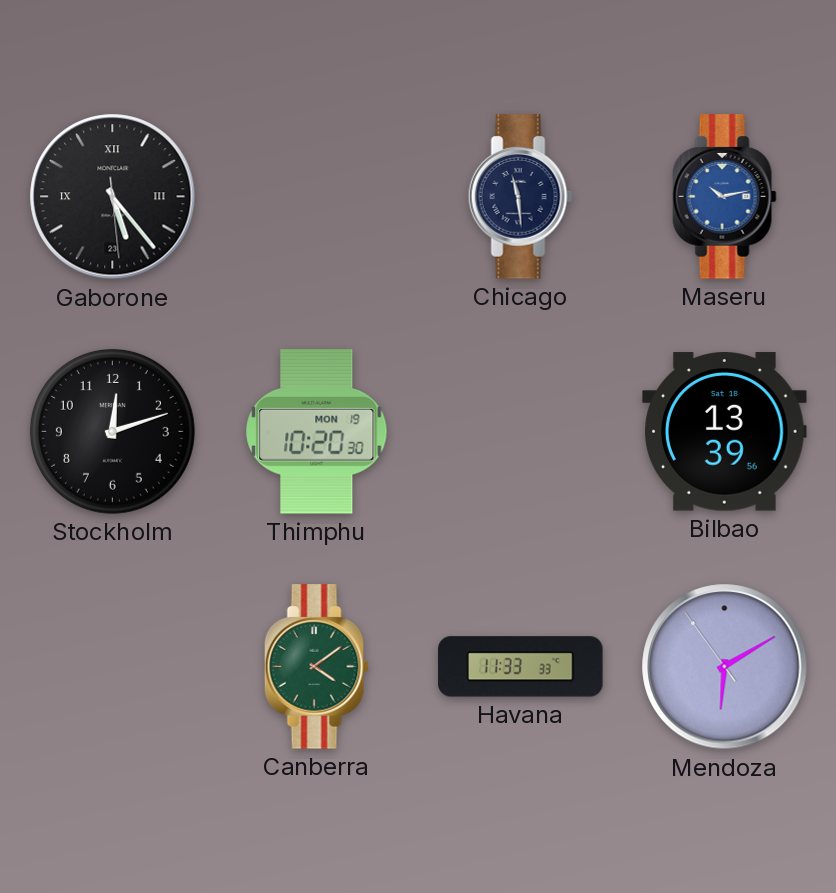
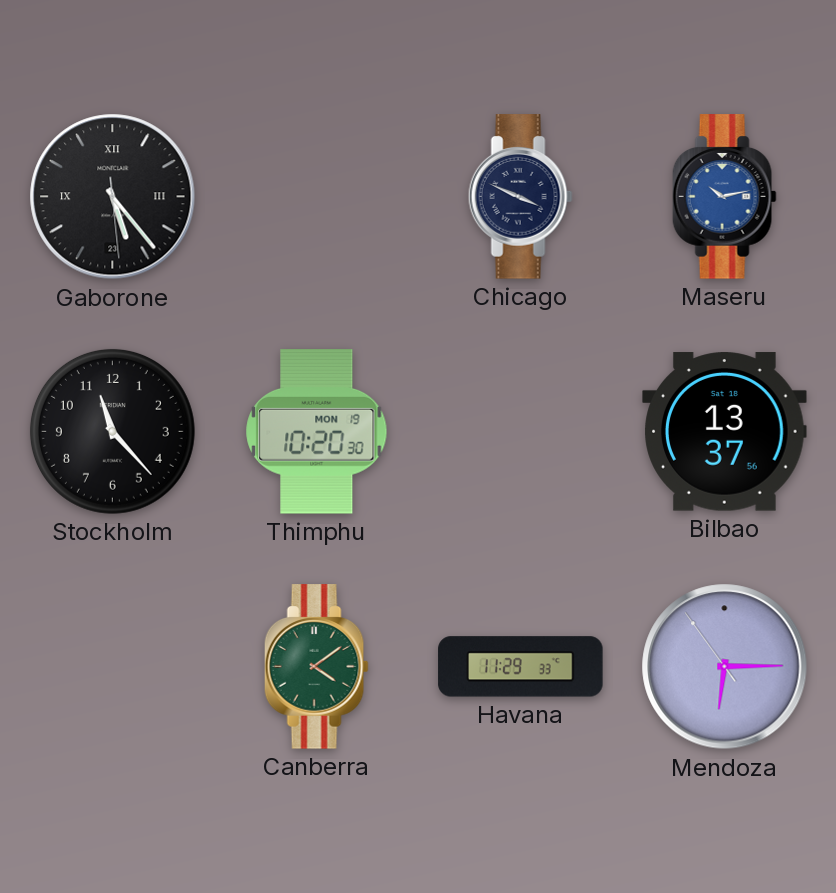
Chicago: 11:29 -> 3:49
Stockholm: 12:12 -> 11:23
Bilbao: 13:39 -> 13:37
Havana: 11:33 -> 11:29
Mendoza: 6:09 -> 6:14
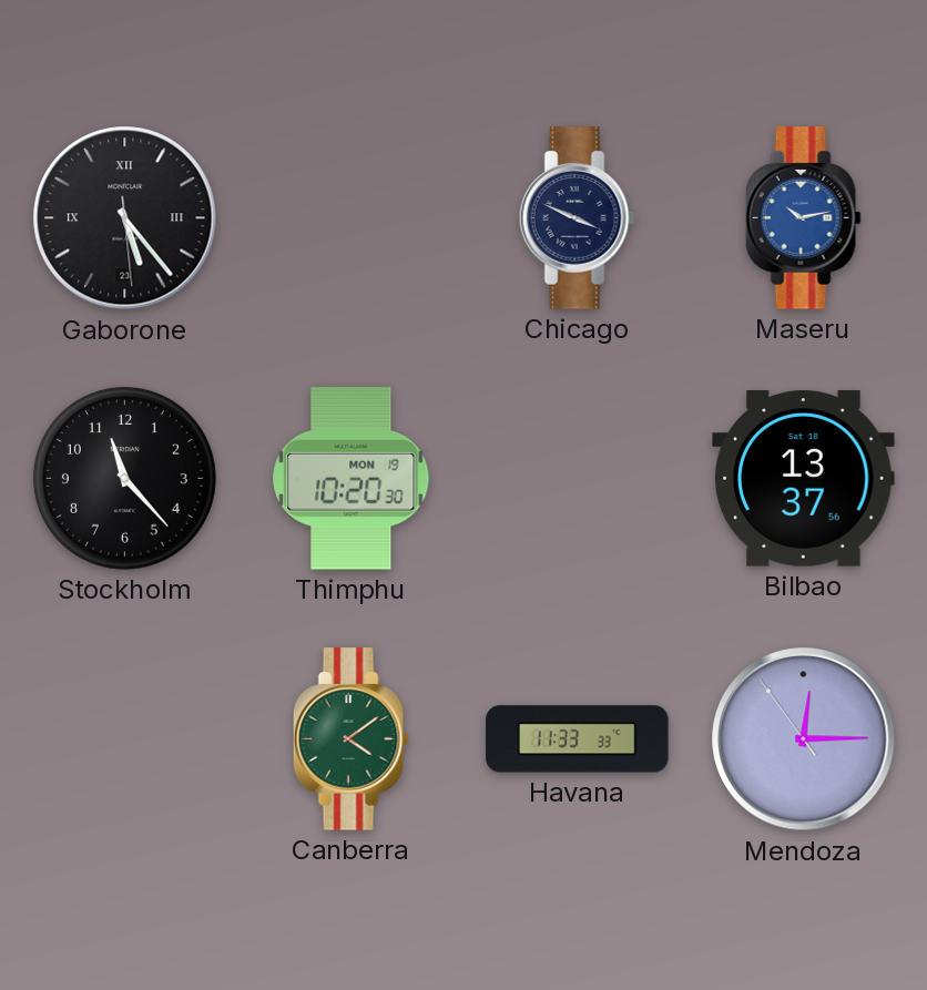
Havana: 11:29 -> 11:33
Mendoza: 6:14 -> 12:14
